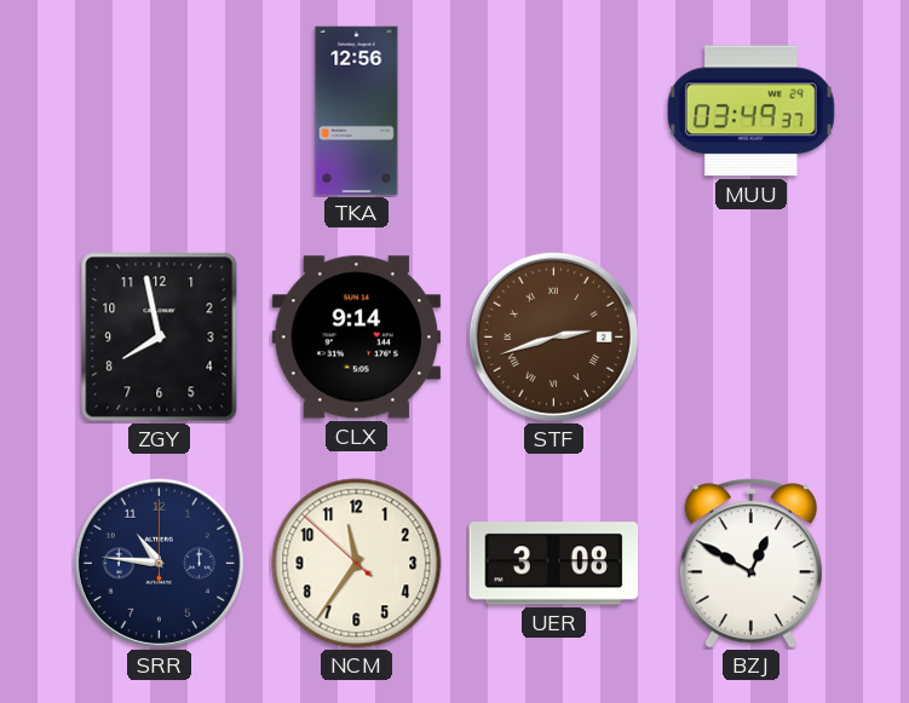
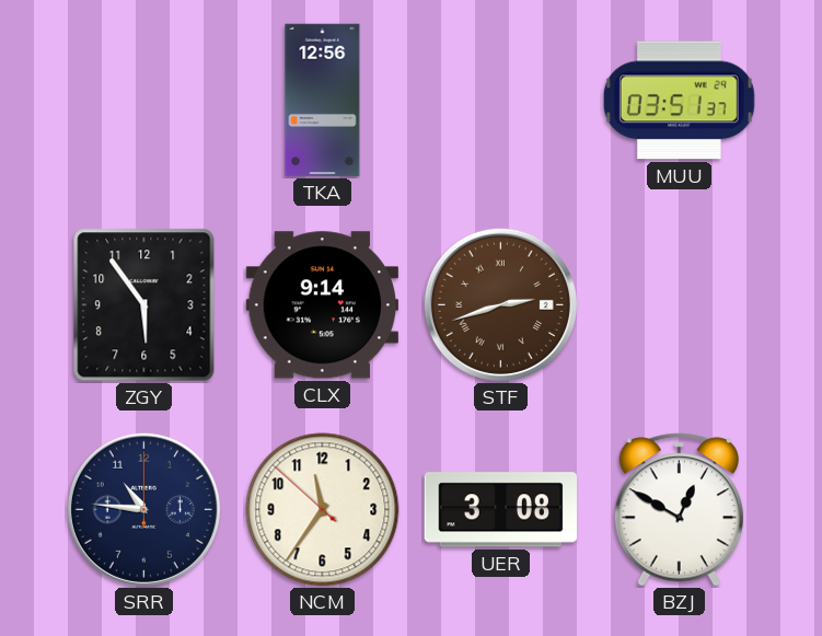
MUU: 03:49 -> 03:51
ZGY: 7:58 -> 5:54
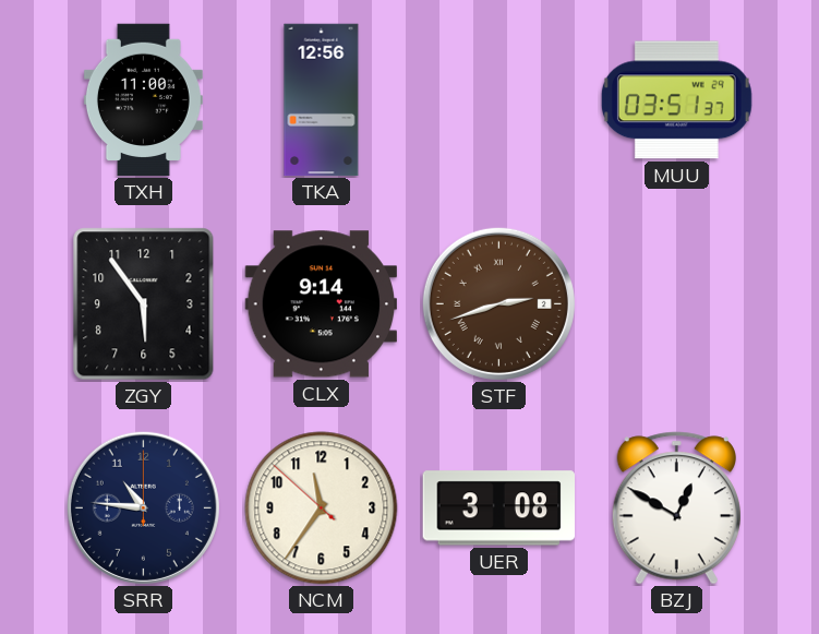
TXH: none -> 11:00
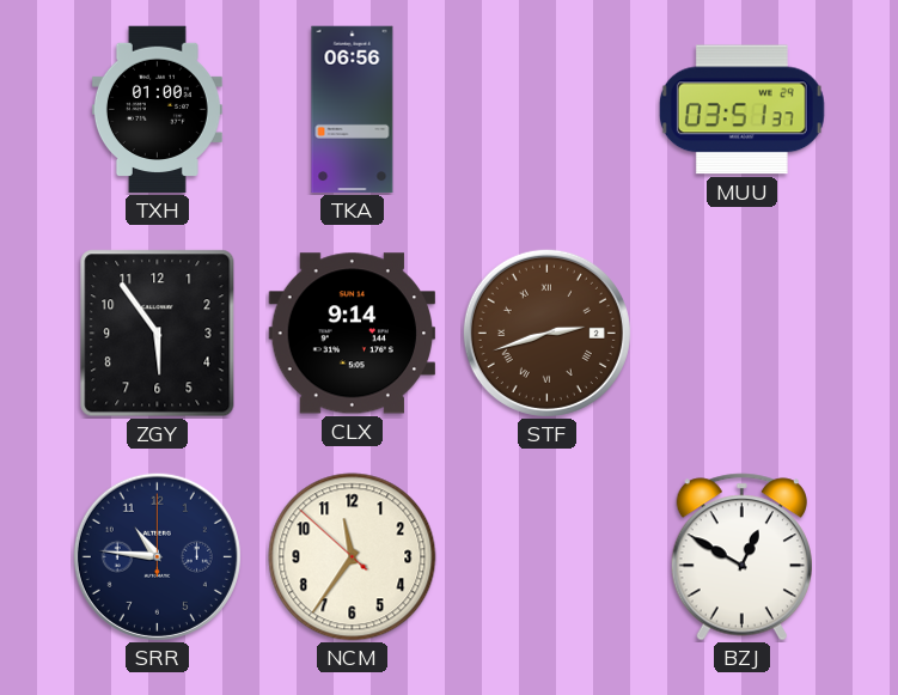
TXH: 11:00 -> 01:00
TKA: 12:56 -> 06:56
UER: 3:08 -> none
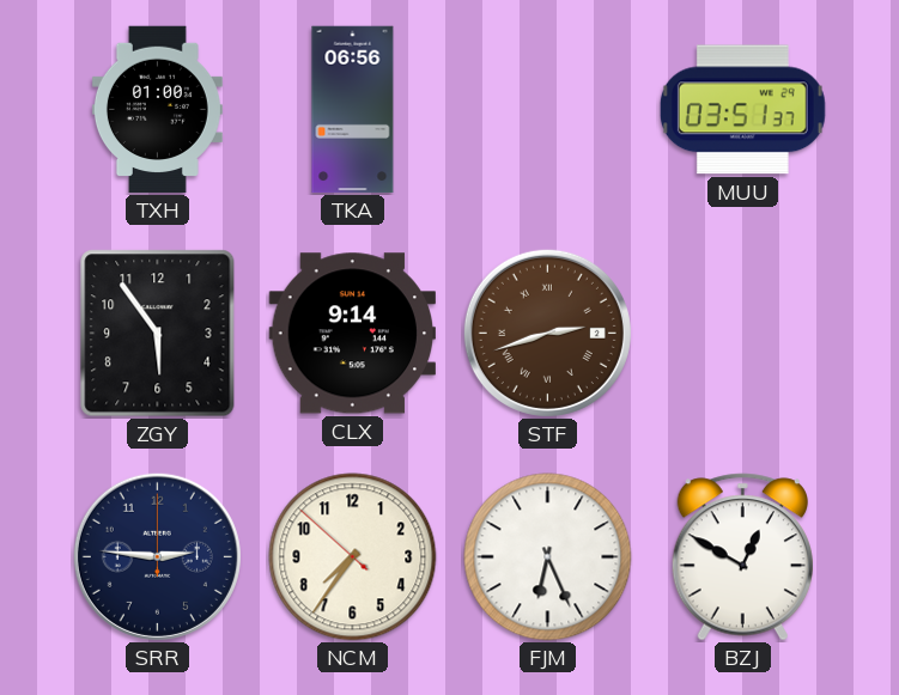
SRR: 10:46 -> 2:46
NCM: 11:35 -> 7:35
FJM: none -> 6:26
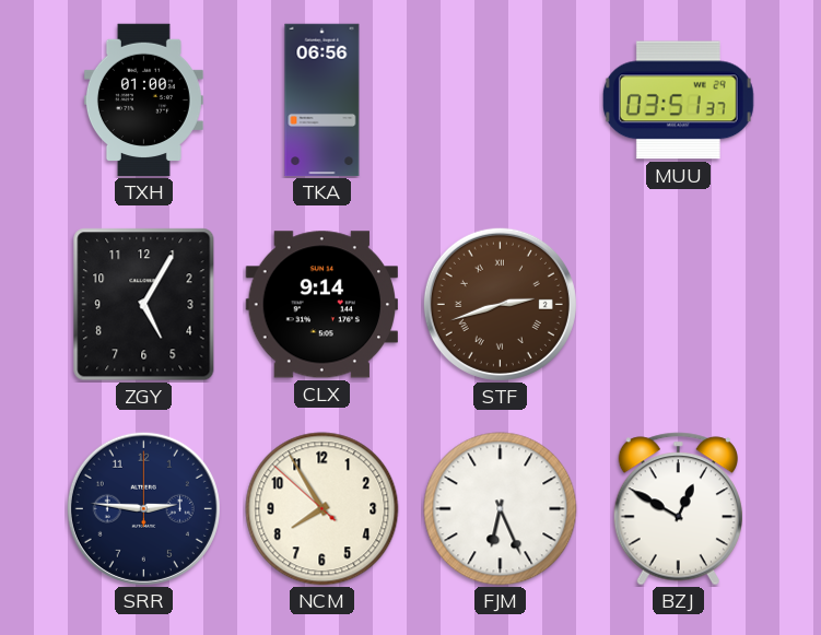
ZGY: 5:54 -> 5:05
NCM: 7:35 -> 7:54
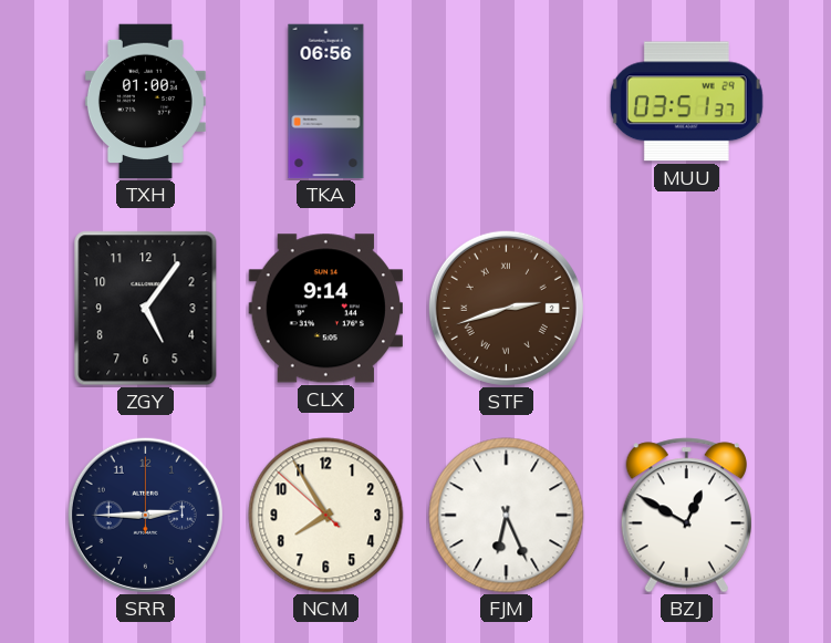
ZGY: 5:05 -> 5:06
SRR: 2:46 -> 2:45
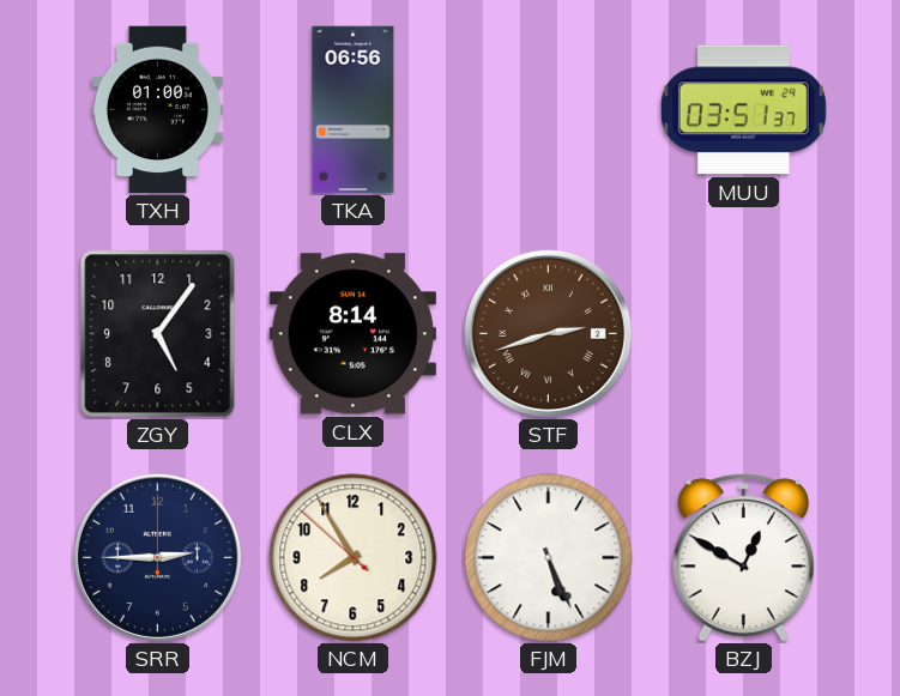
CLX: 9:14 -> 8:14
FJM: 6:26 -> 5:26
